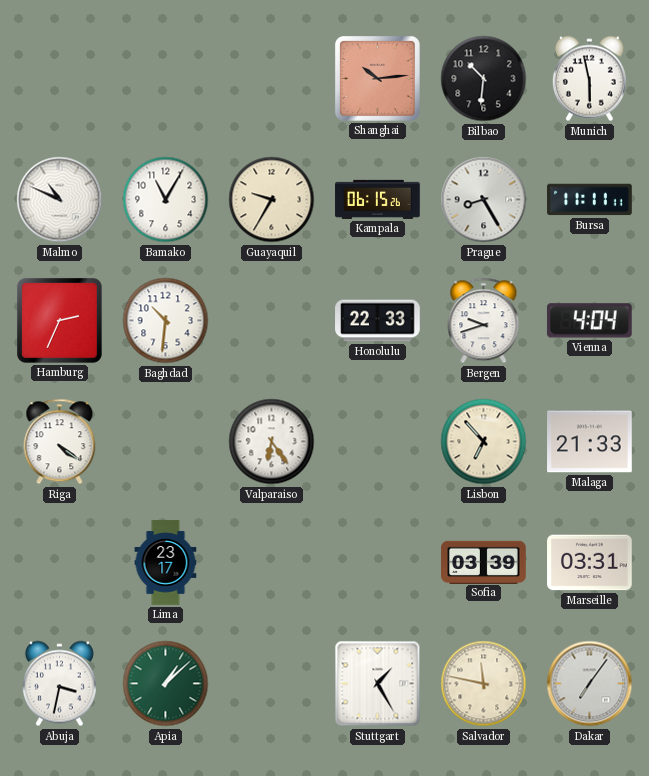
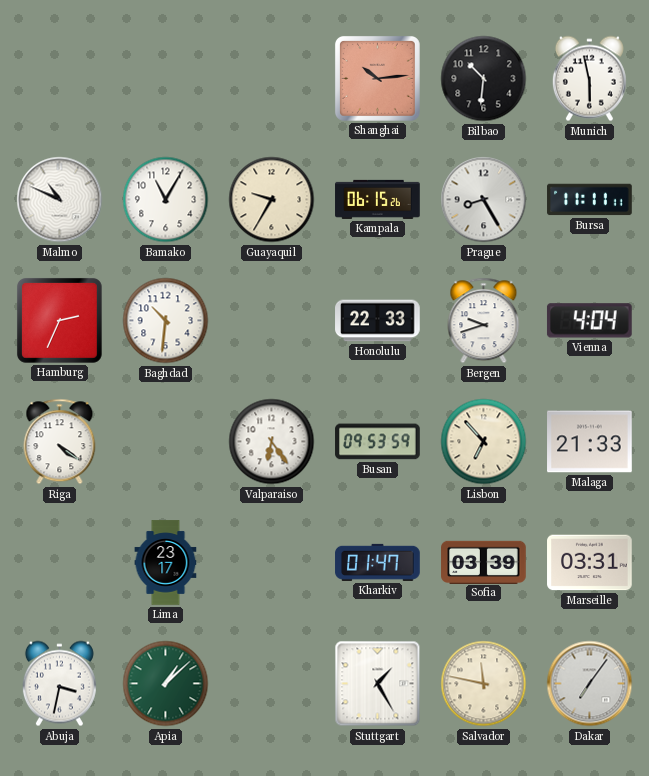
Busan: none -> 09:53
Kharkiv: none -> 01:47
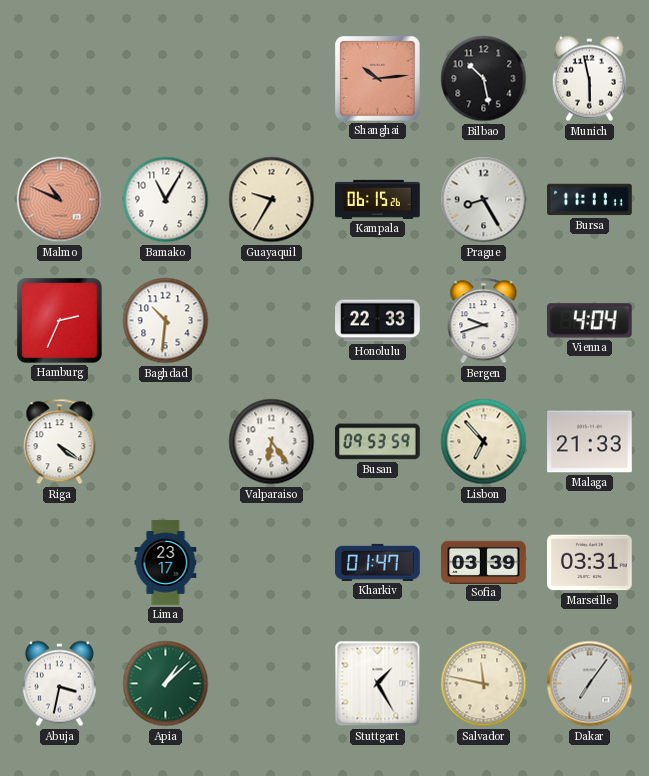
Bilbao: 10:31 -> 10:28
Malmo dial: white -> salmon
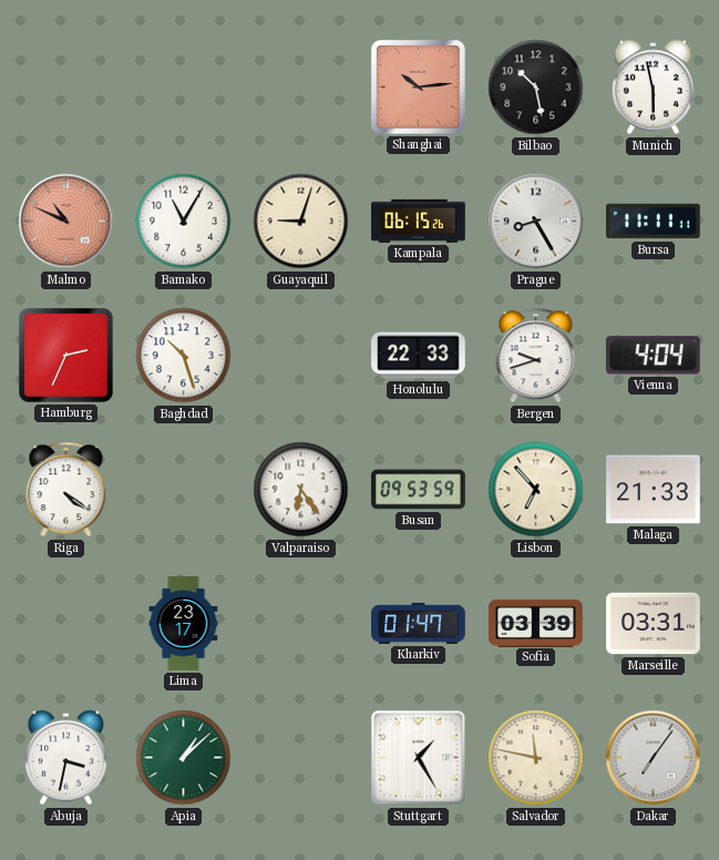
Guayaquil: 9:35 -> 9:03
Baghdad: 10:31 -> 10:27
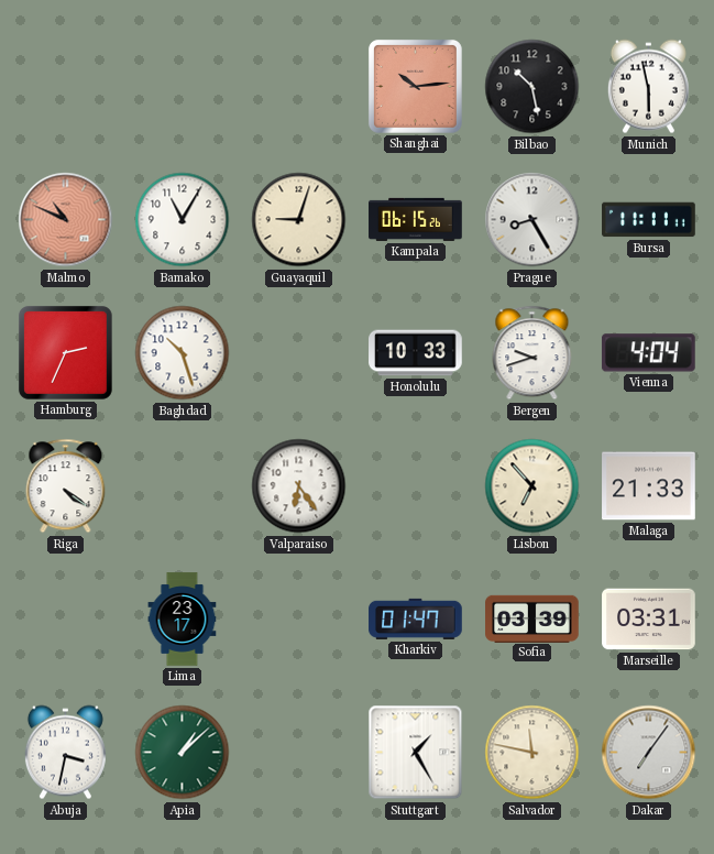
Honolulu: 22:33 -> 10:33
Busan: 09:53 -> none
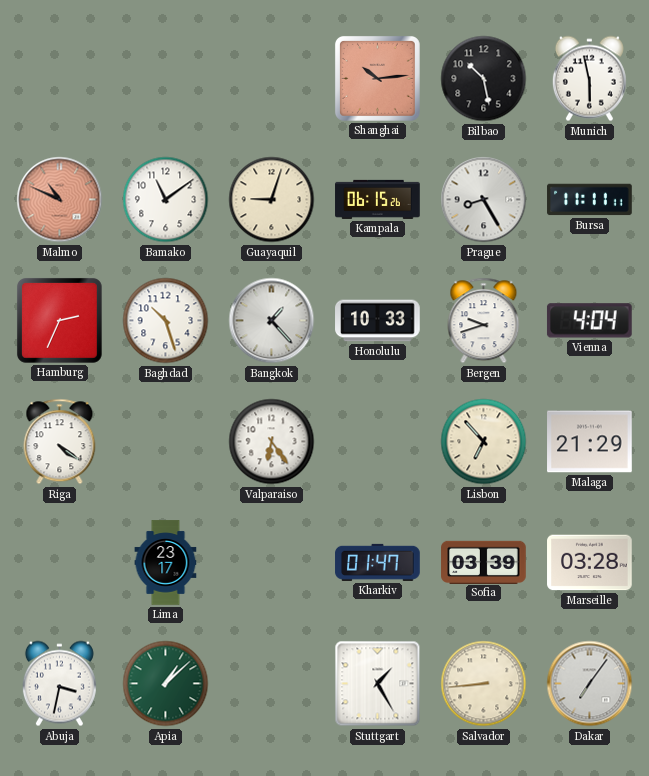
Bamako: 11:05 -> 11:09
Bangkok: none -> 1:23
Malaga: 21:33 -> 21:29
Marseille: 03:31 -> 03:28
Salvador: 11:47 -> 8:44
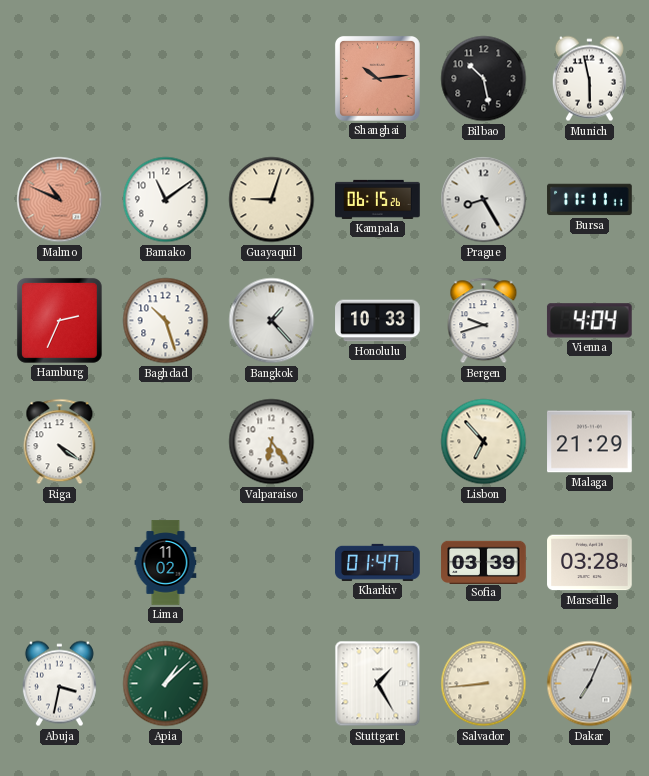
Lima: 23:17 -> 11:02
Dakar: 7:06 -> 7:04
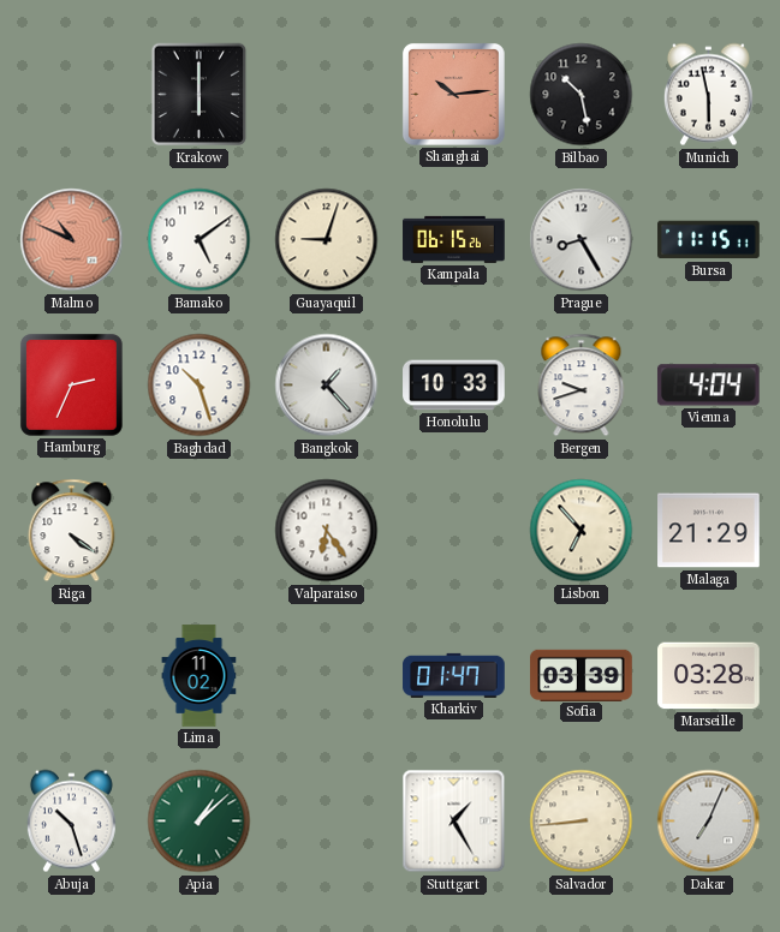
Krakow: none -> 6:00
Bamako: 11:09 -> 5:09
Bursa: 11:11 -> 11:15
Abuja: 3:32 -> 10:27
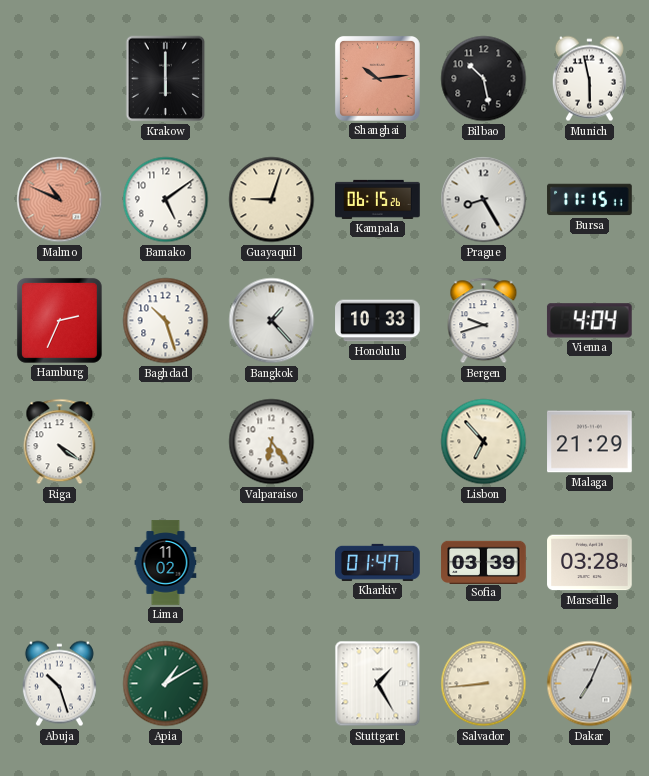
Apia: 1:08 -> 1:10
